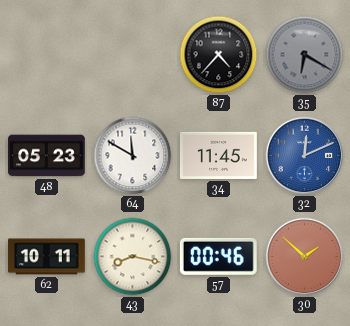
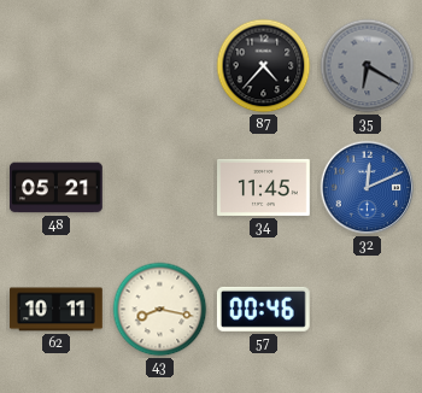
48: 05:23 -> 05:21
64: 11:50 -> none
30: 1:52 -> none
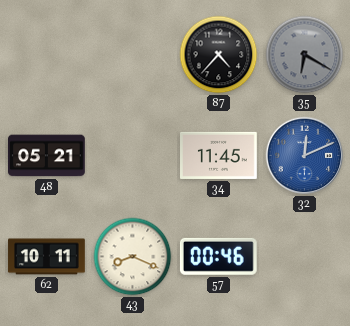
43: 8:17 -> 8:19
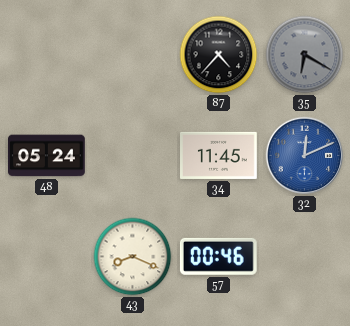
48: 05:21 -> 05:24
62: 10:11 -> none
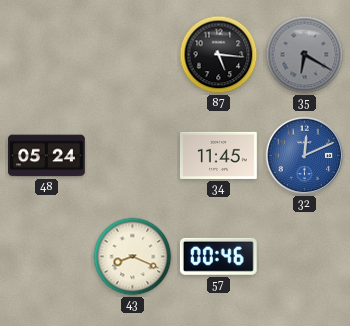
87: 4:37 -> 5:16
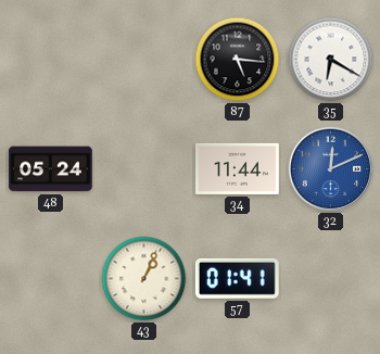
35 dial: grey -> white
34: 11:45 -> 11:44
43: 8:19 -> 1:04
57: 00:46 -> 01:41
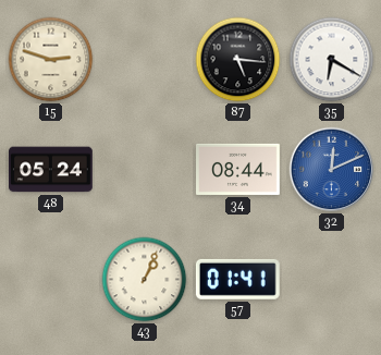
15: none -> 2:48
34: 11:44 -> 08:44
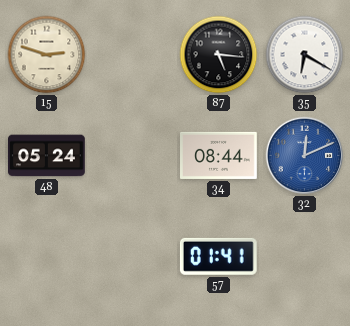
43: 1:04 -> none
